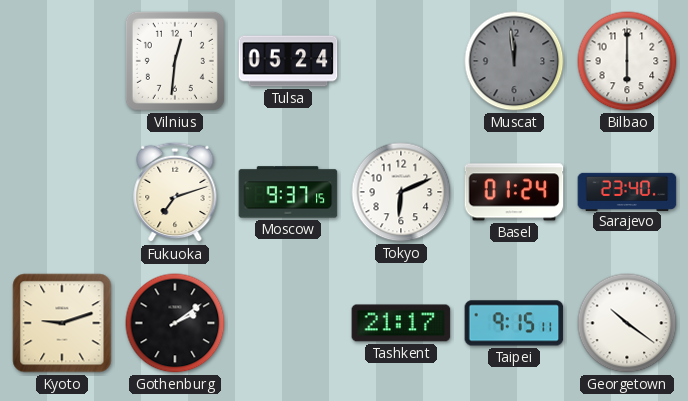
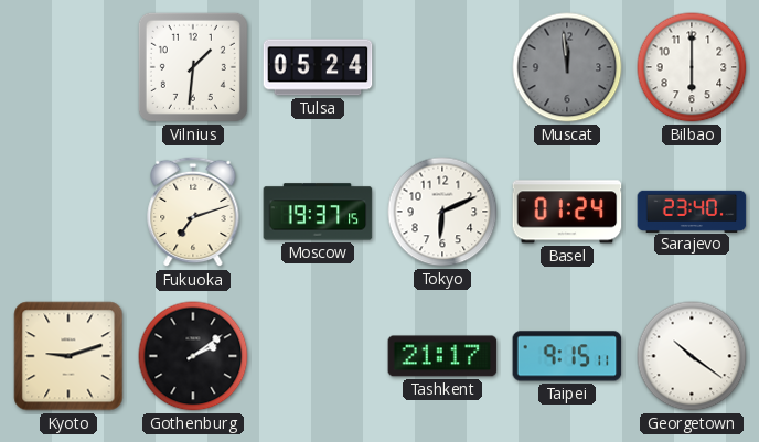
Vilnius: 12:31 -> 1:31
Moscow: 9:37 -> 19:37
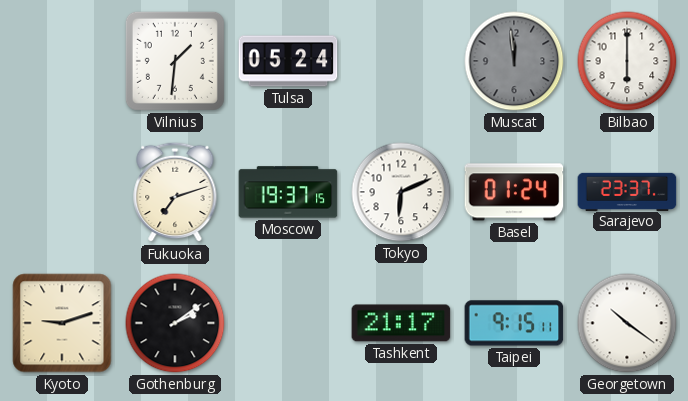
Sarajevo: 23:40 -> 23:37
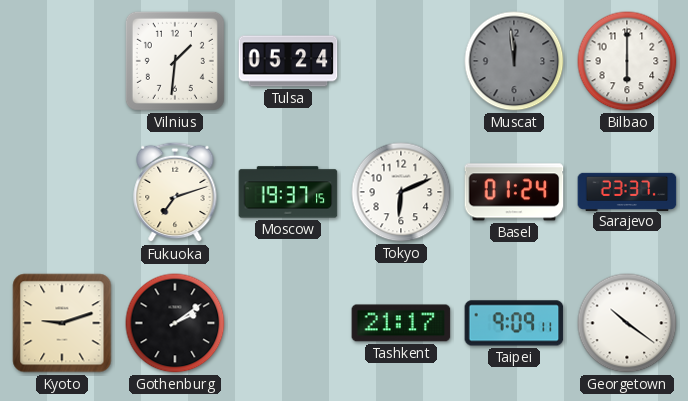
Taipei: 9:15 -> 9:09
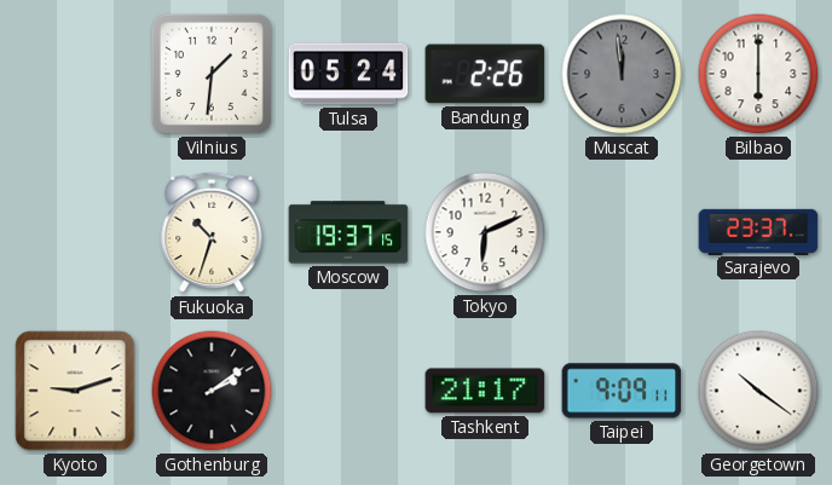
Bandung: none -> 2:26
Fukuoka: 7:12 -> 10:33
Basel: 01:24 -> none
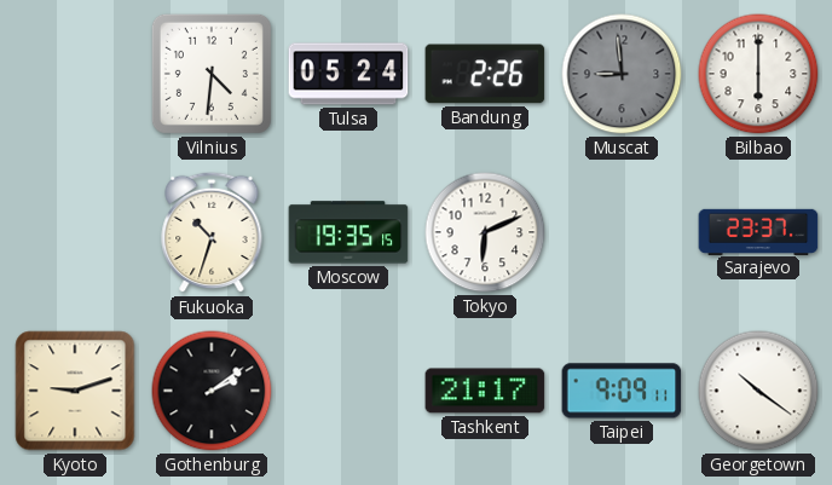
Vilnius: 1:31 -> 4:31
Muscat: 11:59 -> 8:59
Moscow: 19:37 -> 19:35
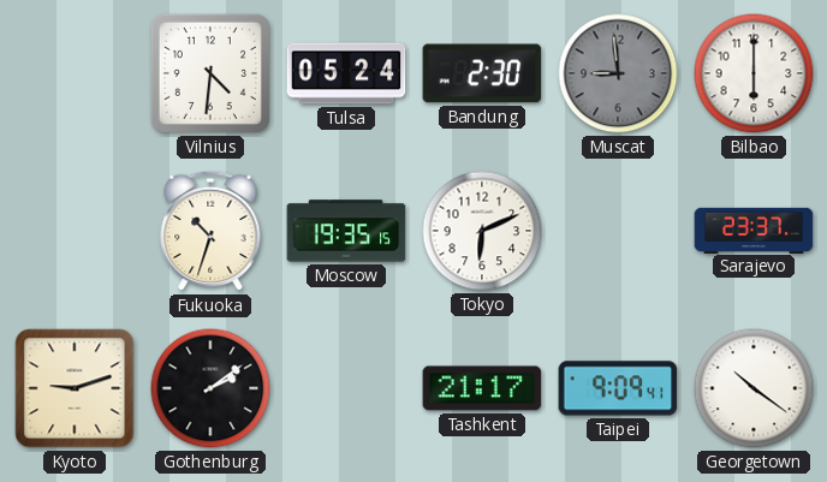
Bandung: 2:26 -> 2:30
Taipei: 9:09:11 -> 9:09:41
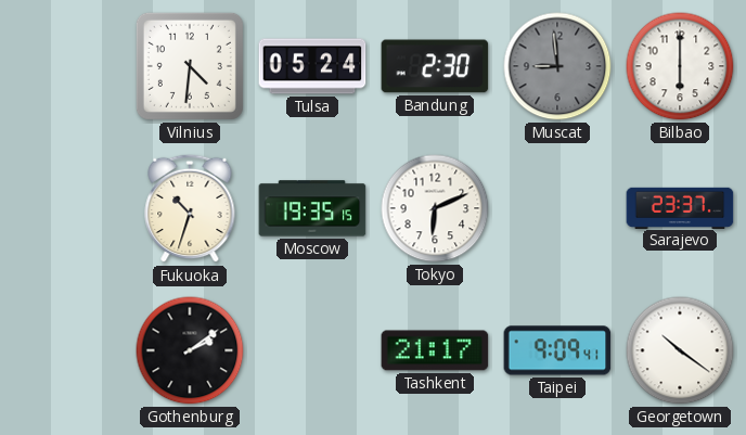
Kyoto: 9:12 -> none
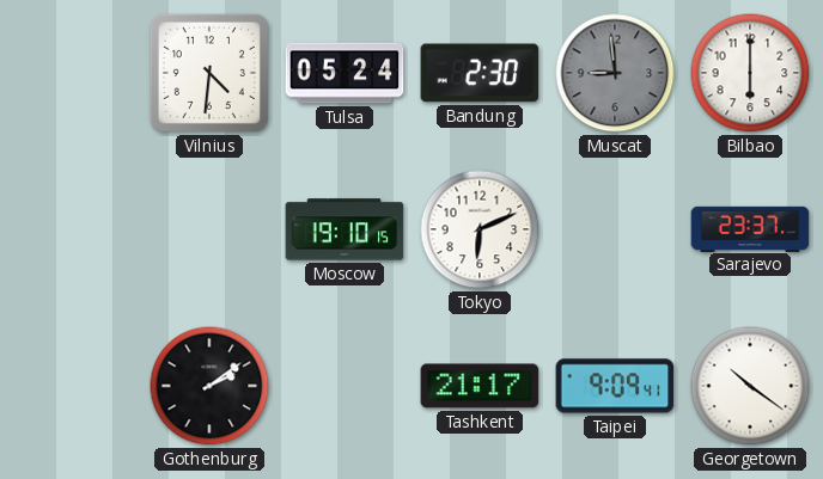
Fukuoka: 10:33 -> none
Moscow: 19:35 -> 19:10
